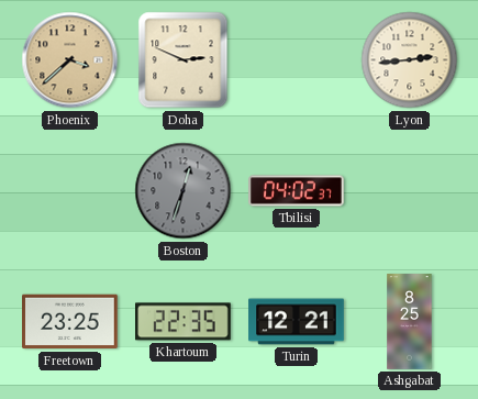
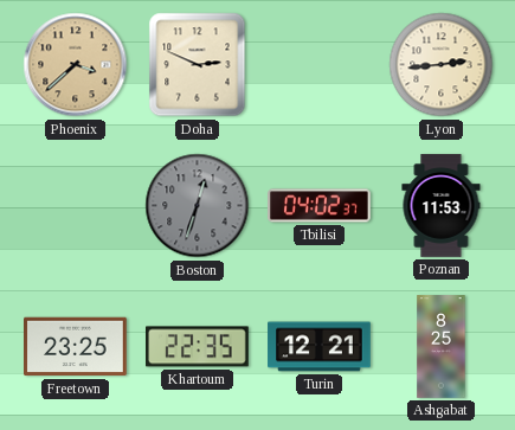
Poznan: none -> 11:53
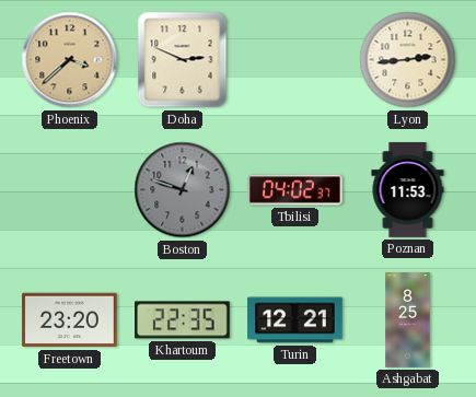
Boston: 12:33 -> 12:48
Freetown: 23:25 -> 23:20
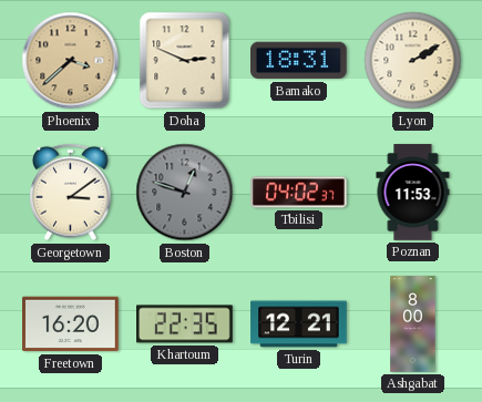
Bamako: none -> 18:31
Lyon: 2:44 -> 2:10
Georgetown: none -> 3:09
Freetown: 23:20 -> 16:20
Ashgabat: 8:25 -> 8:00
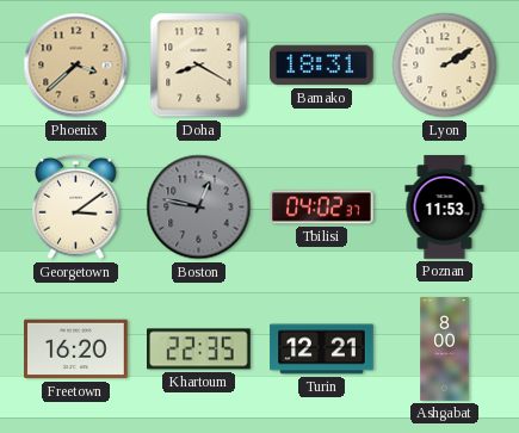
Doha: 2:49 -> 8:20
Boston: 12:48 -> 12:47
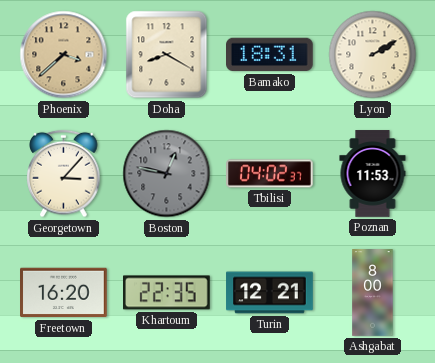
Georgetown: 3:09 -> 3:07
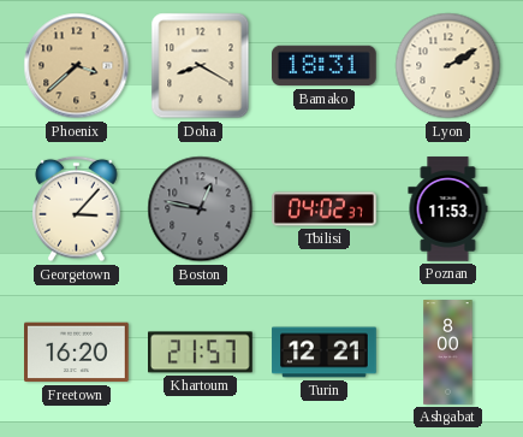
Khartoum: 22:35 -> 21:57
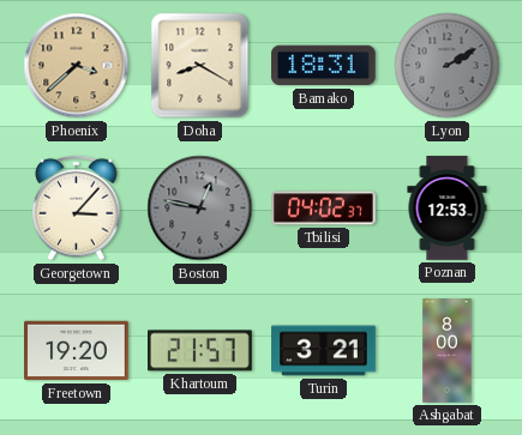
Lyon dial: cream -> grey
Poznan: 11:53 -> 12:53
Freetown: 16:20 -> 19:20
Turin: 12:21 -> 3:21
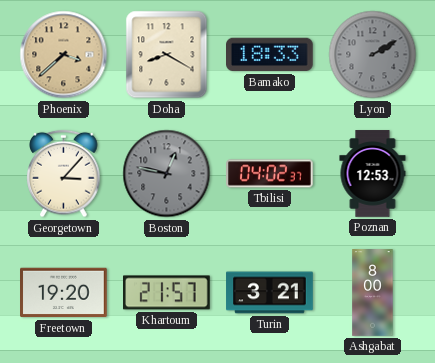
Bamako: 18:31 -> 18:33
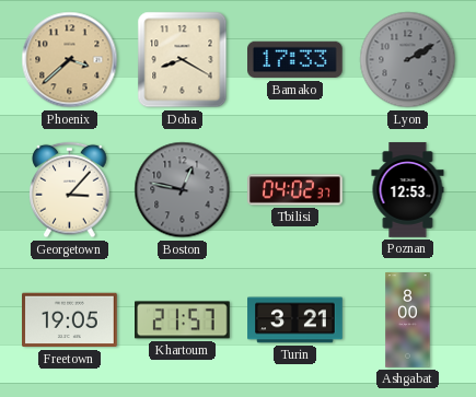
Bamako: 18:33 -> 17:33
Freetown: 19:20 -> 19:05
